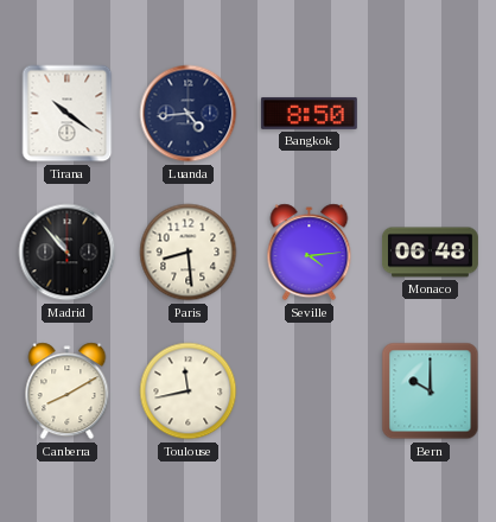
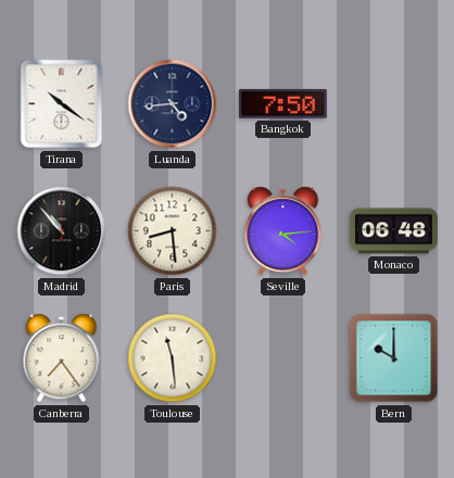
Bangkok: 8:50 -> 7:50
Canberra: 8:10 -> 7:24
Toulouse: 11:43 -> 11:29
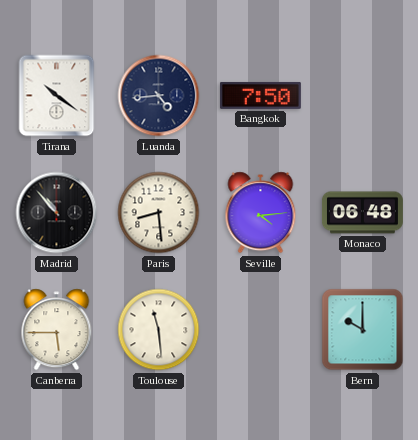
Canberra: 7:24 -> 5:45
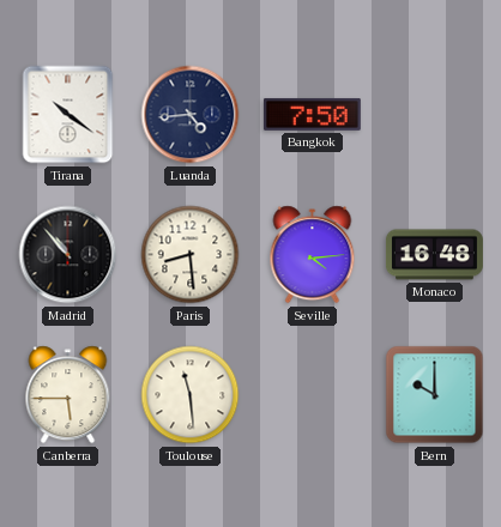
Monaco: 06:48 -> 16:48
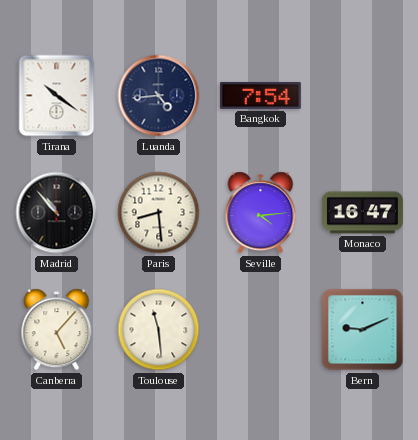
Bangkok: 7:50 -> 7:54
Monaco: 16:48 -> 16:47
Canberra: 5:45 -> 5:07
Bern: 10:00 -> 9:11
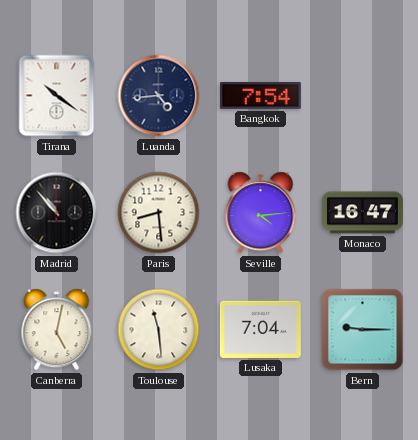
Canberra: 5:07 -> 5:02
Lusaka: none -> 7:04
Bern: 9:11 -> 9:15
